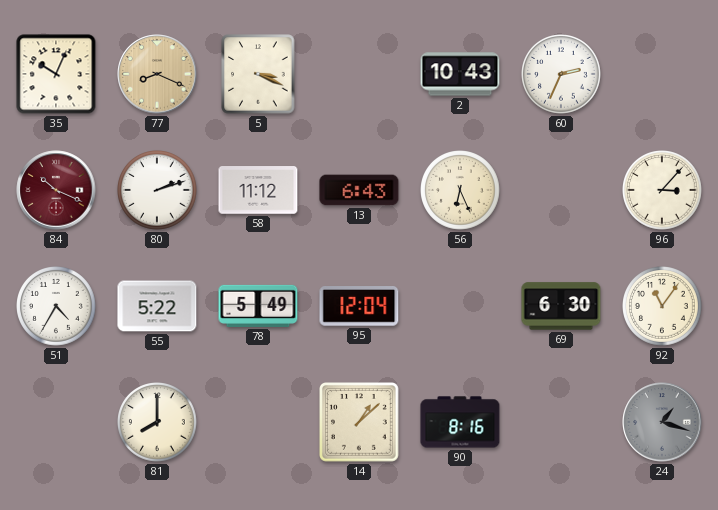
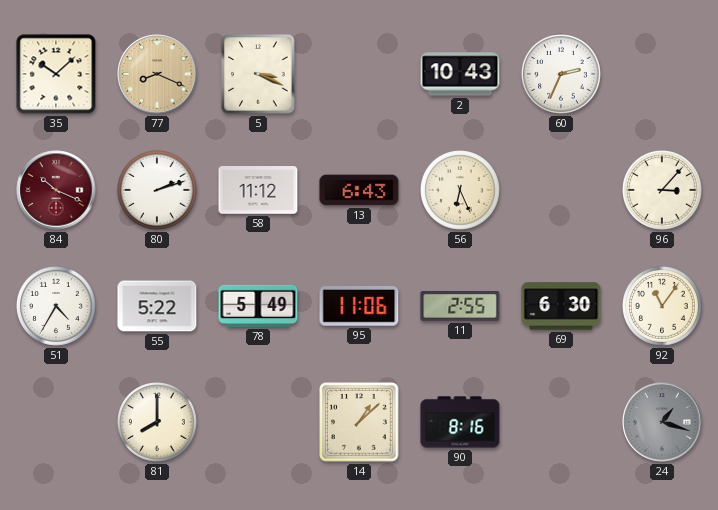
35: 10:04 -> 10:08
95: 12:04 -> 11:06
11: none -> 2:55
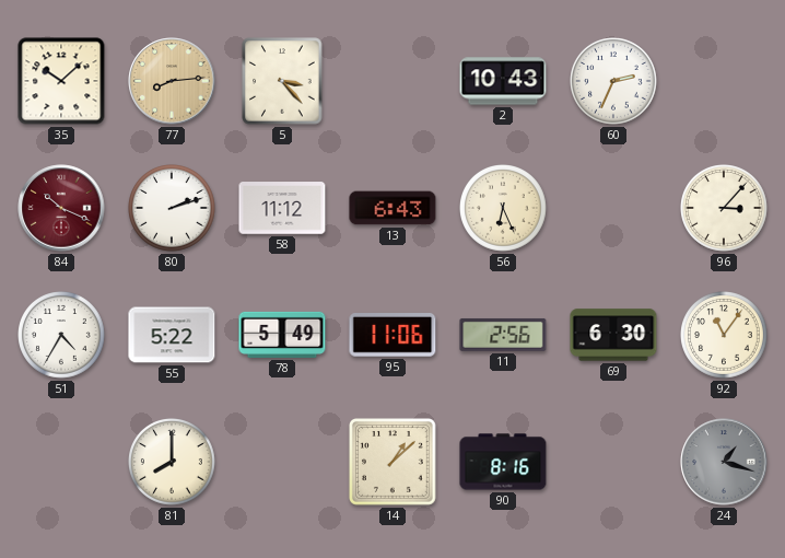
77: 8:19 -> 8:14
5: 3:19 -> 3:23
11: 2:55 -> 2:56
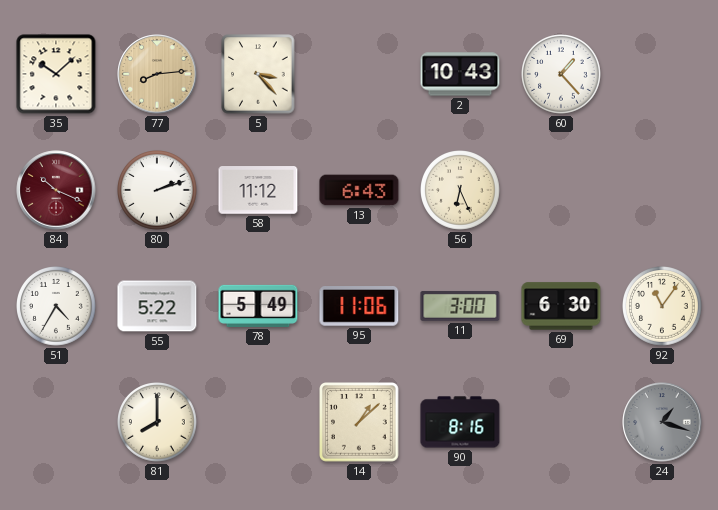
60: 2:34 -> 1:23
96: 3:07 -> none
11: 2:56 -> 3:00
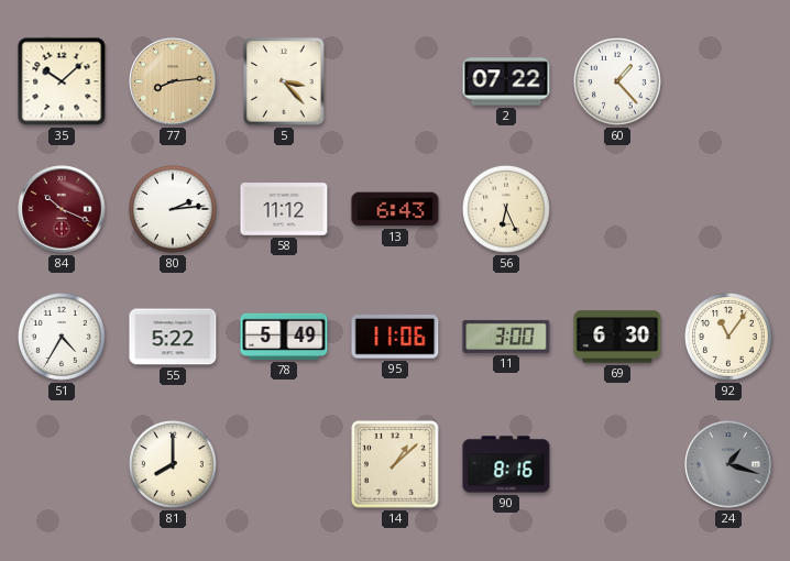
2: 10:43 -> 07:22
80: 2:12 -> 2:14
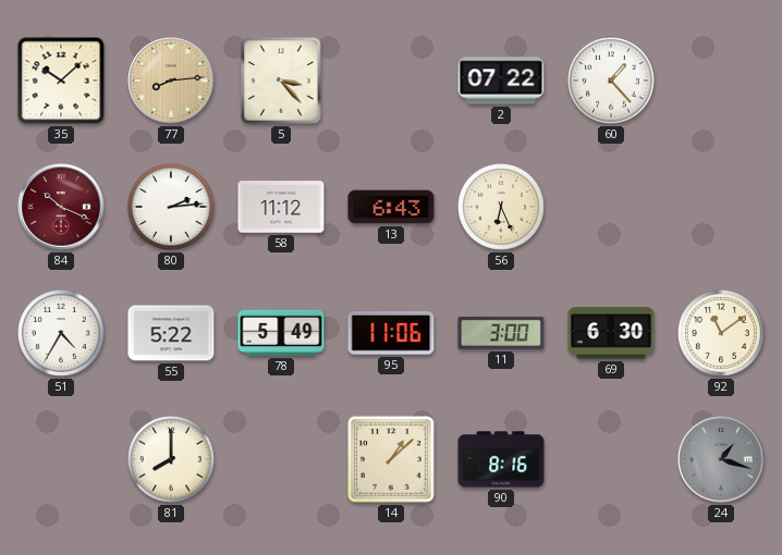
92: 11:06 -> 11:09
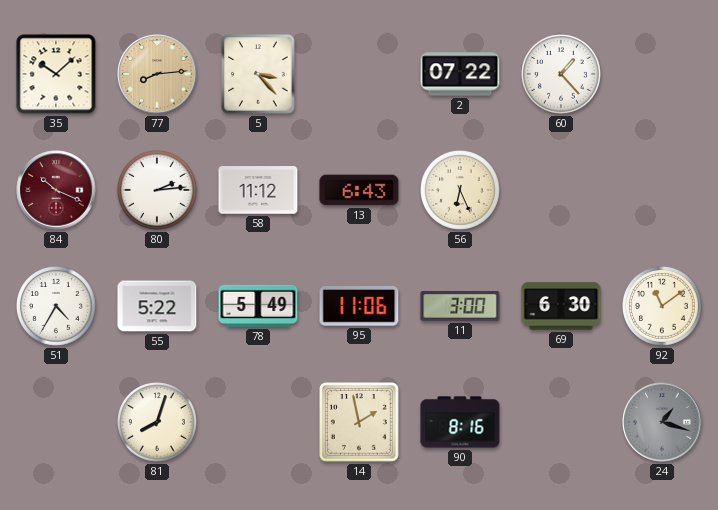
81: 8:00 -> 8:03
14: 1:08 -> 1:58
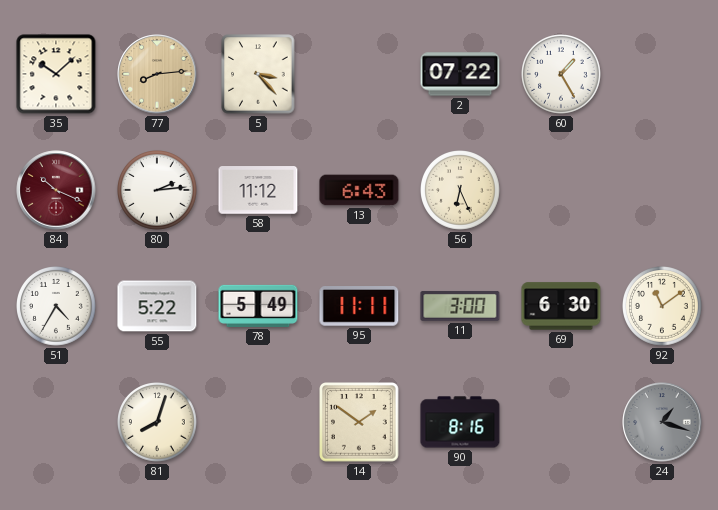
60: 1:23 -> 1:25
95: 11:06 -> 11:11
14: 1:58 -> 1:51
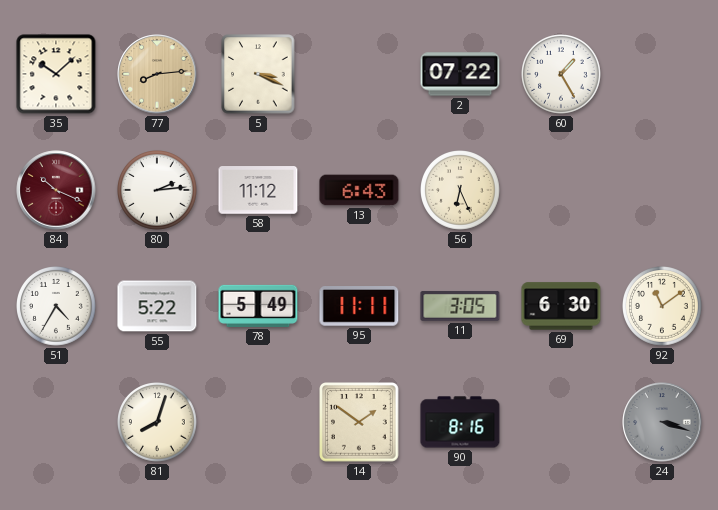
5: 3:23 -> 3:19
11: 3:00 -> 3:05
24: 1:18 -> 3:18
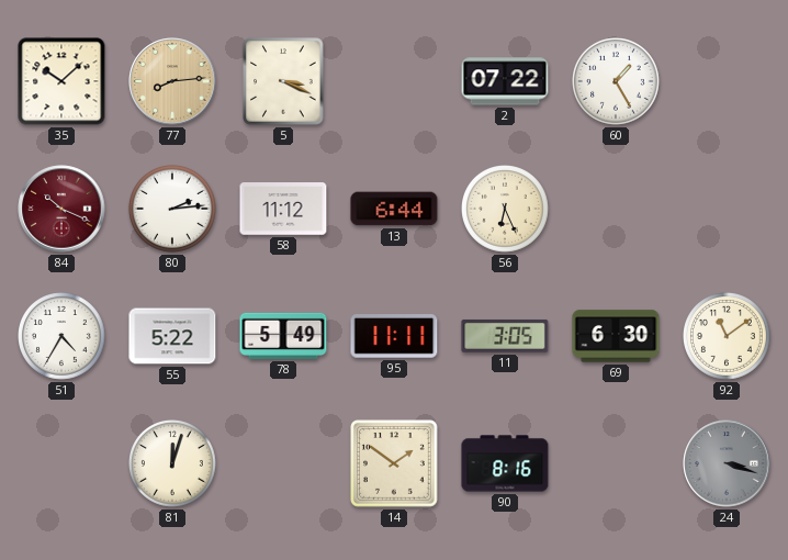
13: 6:43 -> 6:44
81: 8:03 -> 12:03
